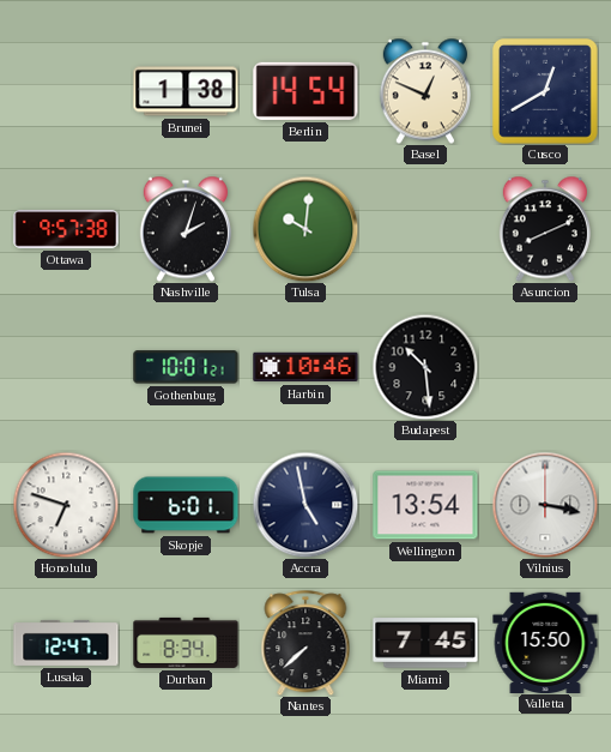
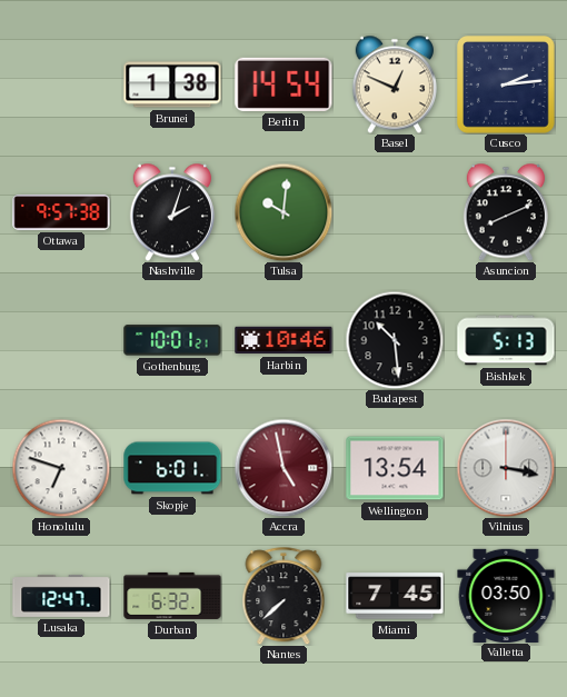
Cusco: 12:40 -> 2:14
Bishkek: none -> 5:13
Accra dial: navy -> burgundy
Durban: 8:34 -> 6:32
Valletta: 15:50 -> 03:50
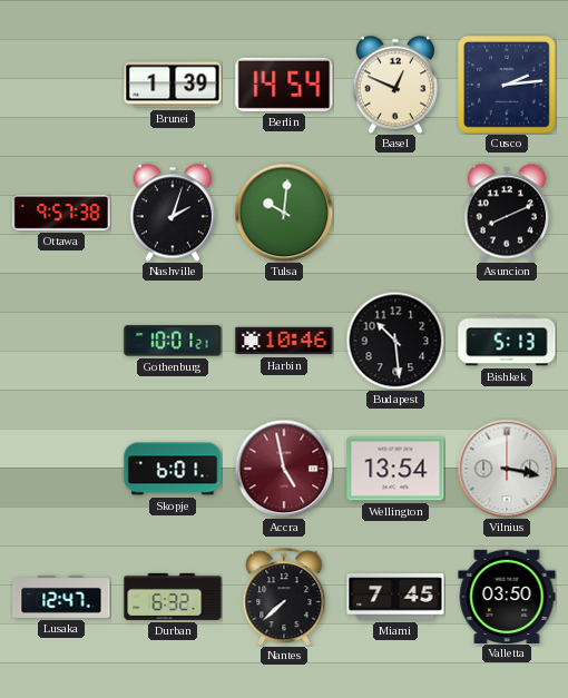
Brunei: 1:38 -> 1:39
Honolulu: 6:48 -> none
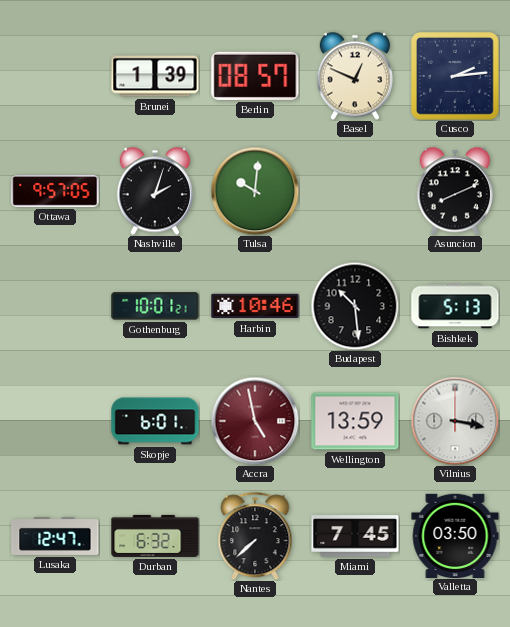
Berlin: 14:54 -> 08:57
Ottawa: 9:57:38 -> 9:57:05
Wellington: 13:54 -> 13:59
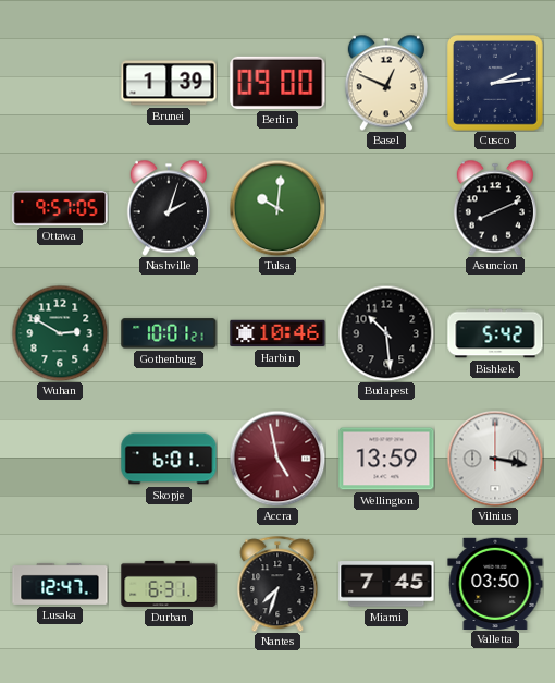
Berlin: 08:57 -> 09:00
Wuhan: none -> 2:50
Bishkek: 5:13 -> 5:42
Durban: 6:32 -> 6:31
Nantes: 7:38 -> 7:33
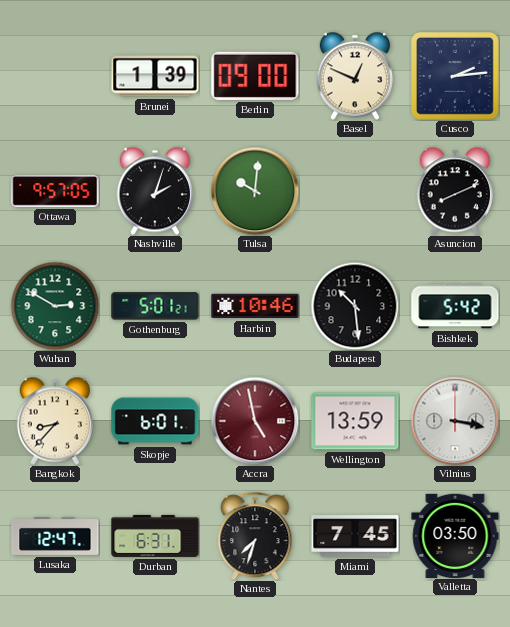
Gothenburg: 10:01 -> 5:01
Bangkok: none -> 8:37
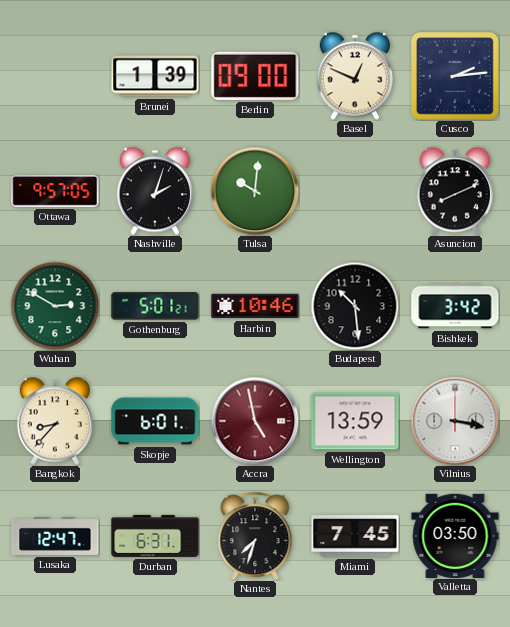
Bishkek: 5:42 -> 3:42
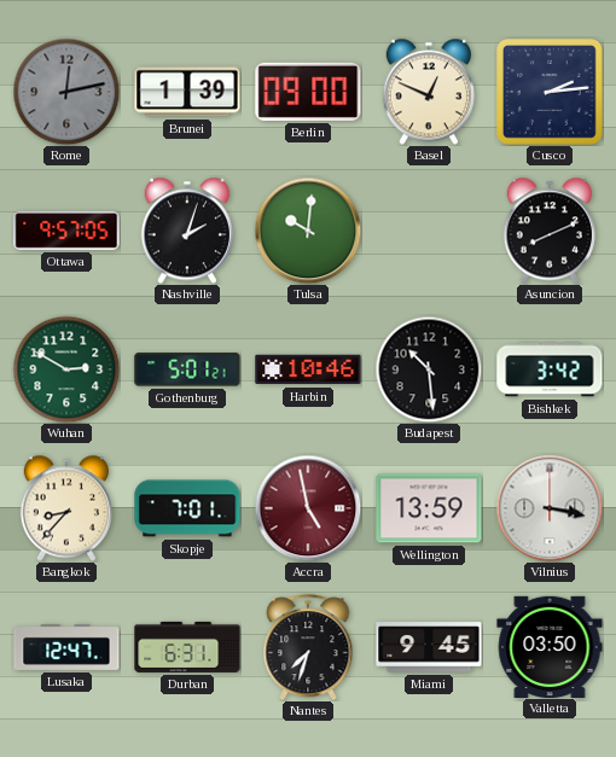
Rome: none -> 12:13
Skopje: 6:01 -> 7:01
Miami: 7:45 -> 9:45
